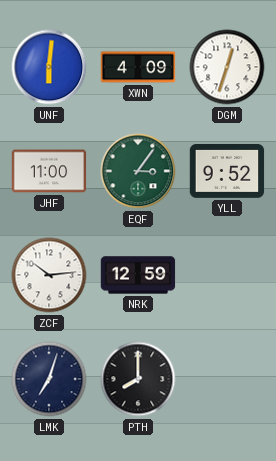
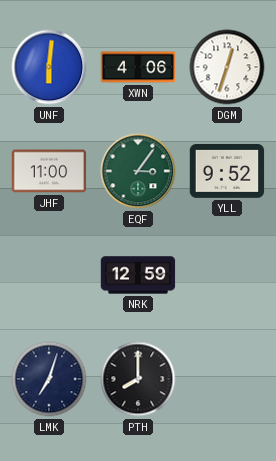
XWN: 4:09 -> 4:06
ZCF: 10:14 -> none
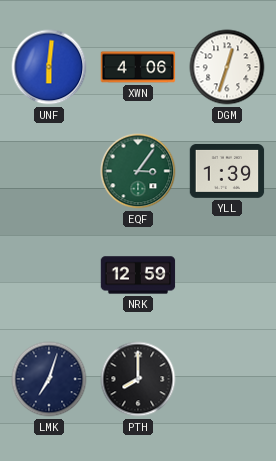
JHF: 11:00 -> none
YLL: 9:52 -> 1:39
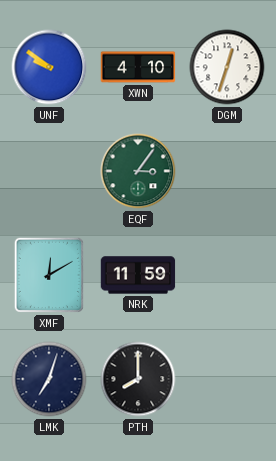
UNF: 6:01 -> 9:51
XWN: 4:06 -> 4:10
YLL: 1:39 -> none
XMF: none -> 12:10
NRK: 12:59 -> 11:59
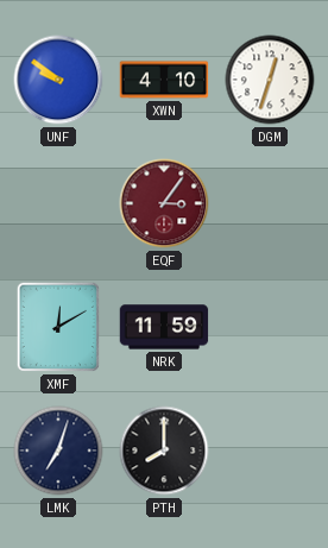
EQF dial: green -> burgundy
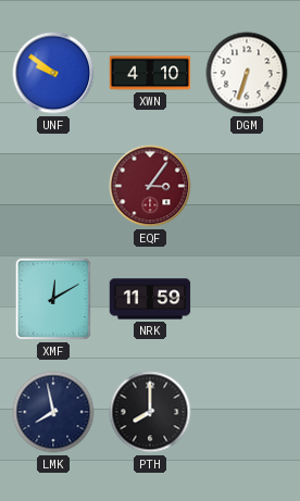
DGM: 12:33 -> 6:33
LMK: 7:03 -> 7:58
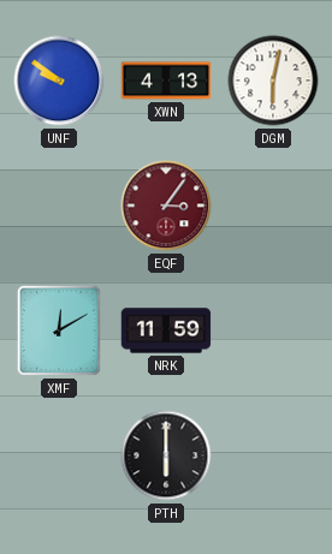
XWN: 4:10 -> 4:13
DGM: 6:33 -> 6:02
LMK: 7:58 -> none
PTH: 8:00 -> 6:00
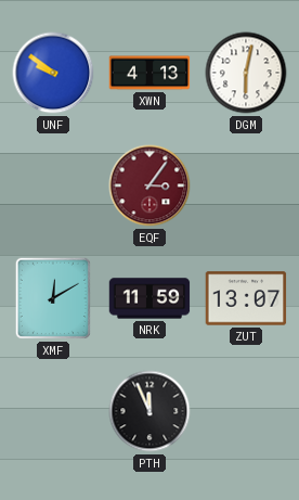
ZUT: none -> 13:07
PTH: 6:00 -> 11:56
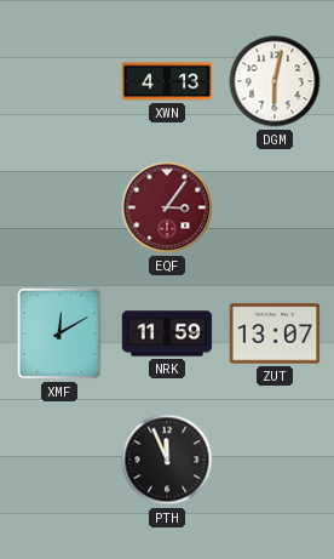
UNF: 9:51 -> none
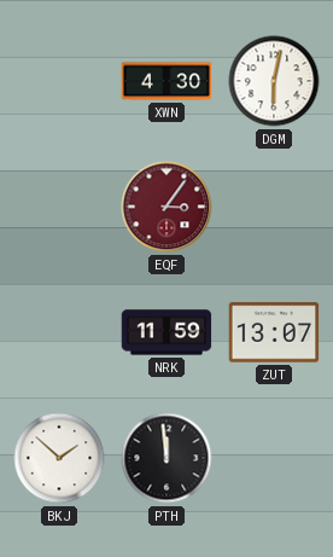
XWN: 4:13 -> 4:30
XMF: 12:10 -> none
BKJ: none -> 1:52
PTH: 11:56 -> 11:59
